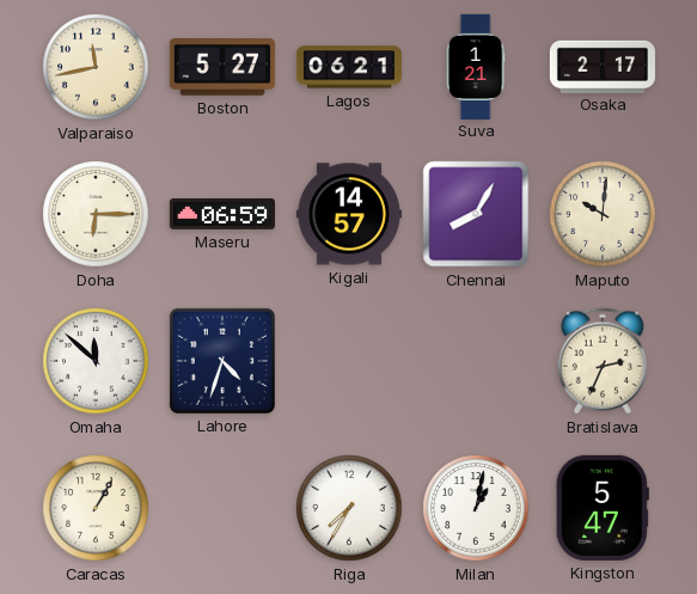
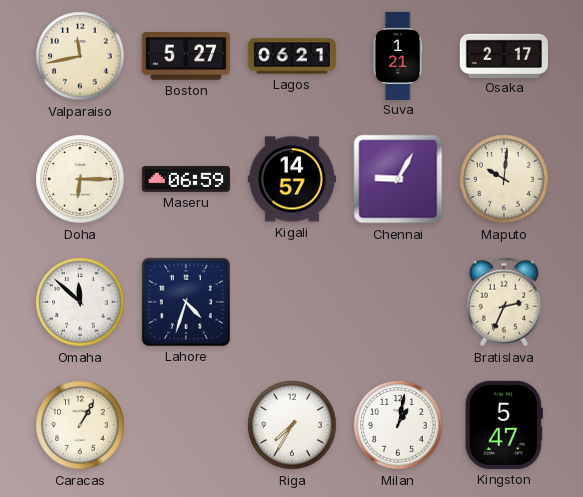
Chennai: 8:05 -> 9:05
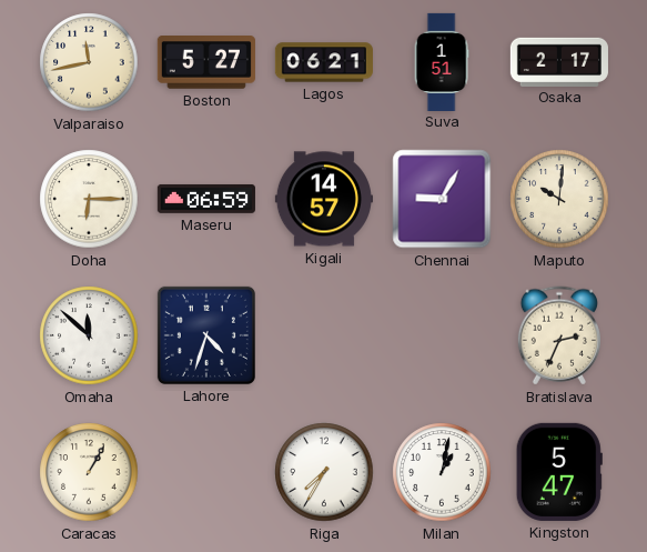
Suva: 1:21 -> 1:51
